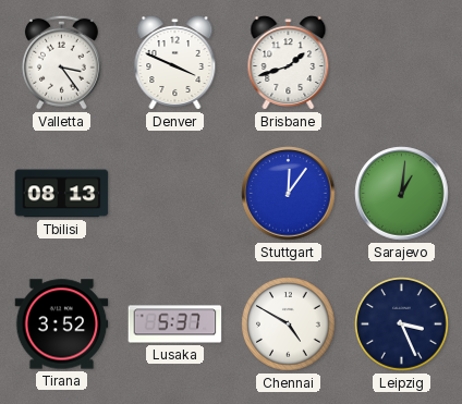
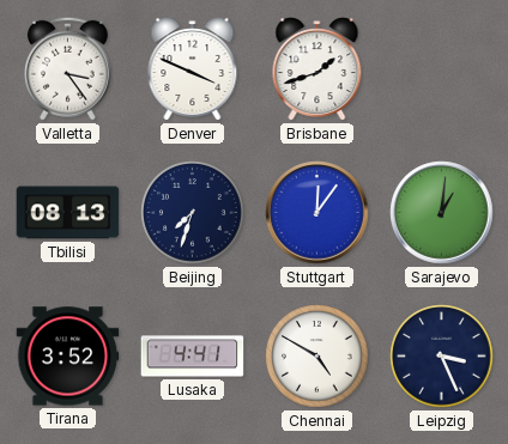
Beijing: none -> 7:33
Lusaka: 5:37 -> 4:41
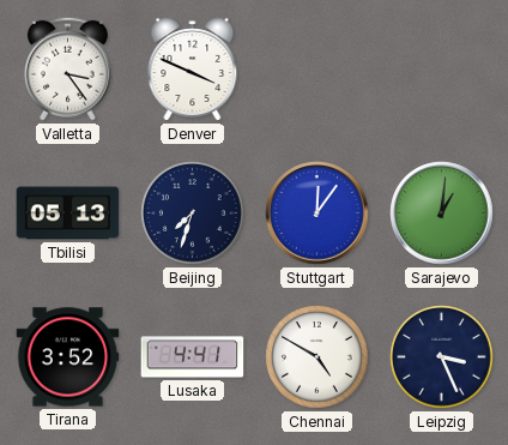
Brisbane: 1:42 -> none
Tbilisi: 08:13 -> 05:13
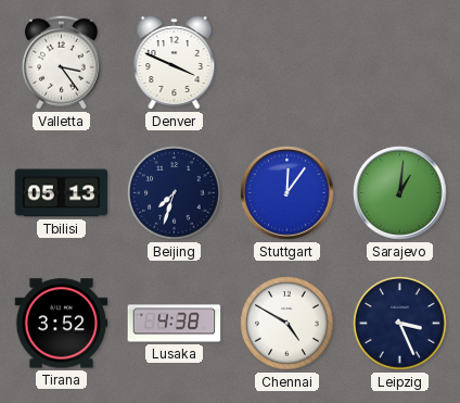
Lusaka: 4:41 -> 4:38
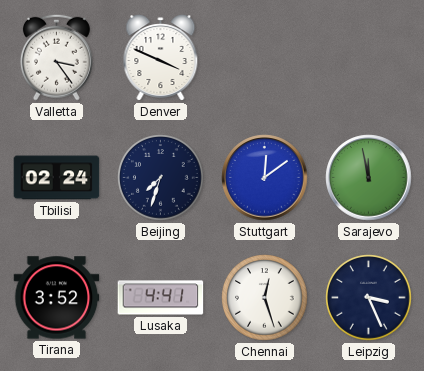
Tbilisi: 05:13 -> 02:24
Stuttgart: 12:06 -> 12:09
Sarajevo: 1:01 -> 11:58
Lusaka: 4:38 -> 4:41
Chennai: 4:50 -> 12:27
